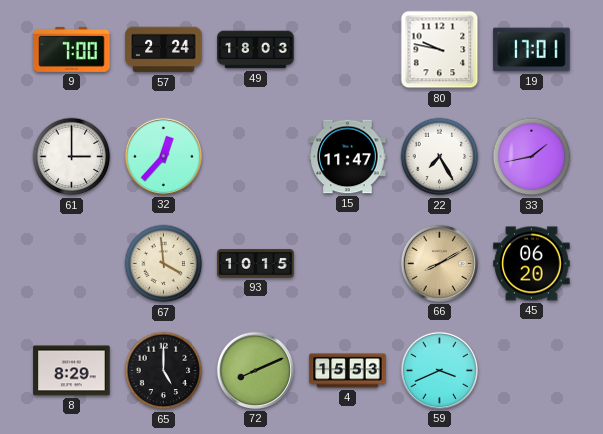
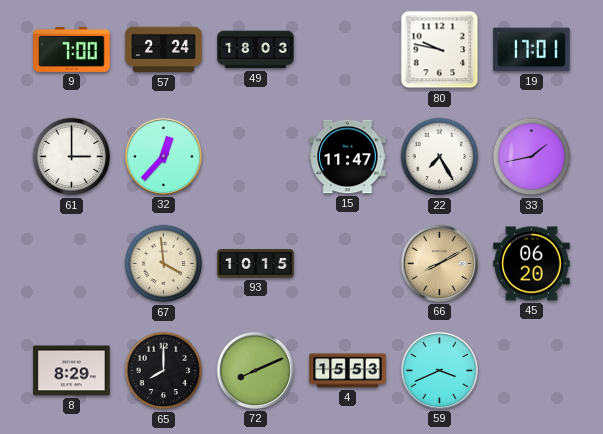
65: 5:00 -> 8:00
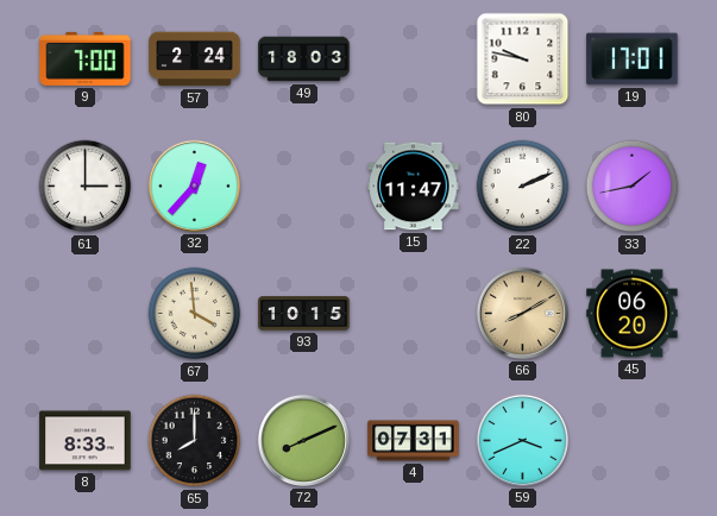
22: 7:25 -> 2:11
8: 8:29 -> 8:33
4: 15:53 -> 07:31
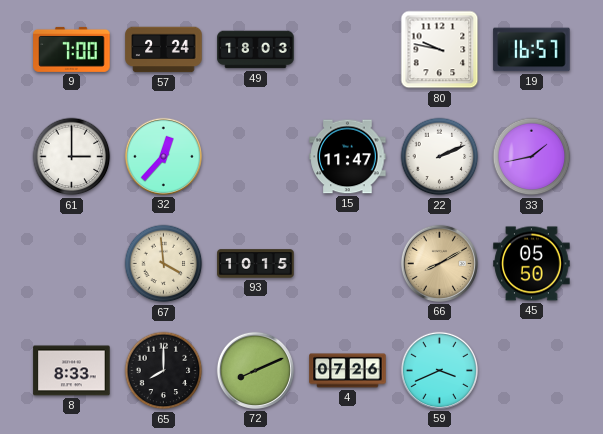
19: 17:01 -> 16:57
45: 06:20 -> 05:50
4: 07:31 -> 07:26
